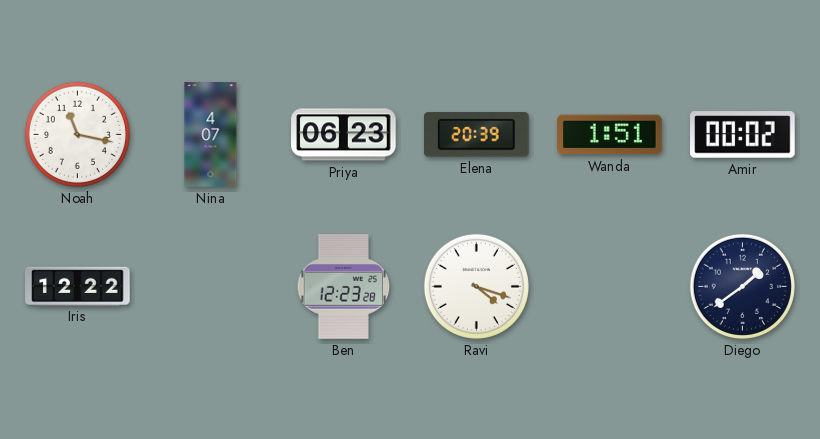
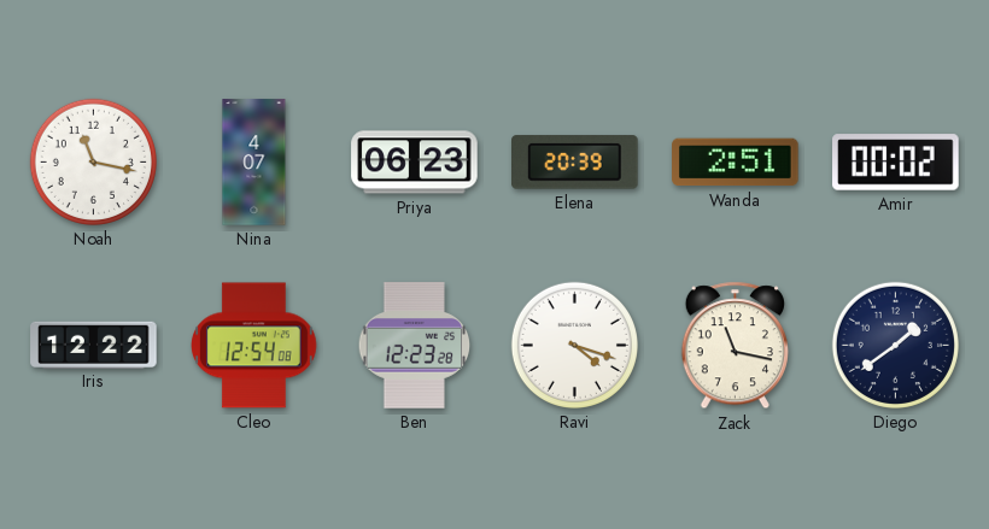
Wanda: 1:51 -> 2:51
Cleo: none -> 12:54
Zack: none -> 11:17
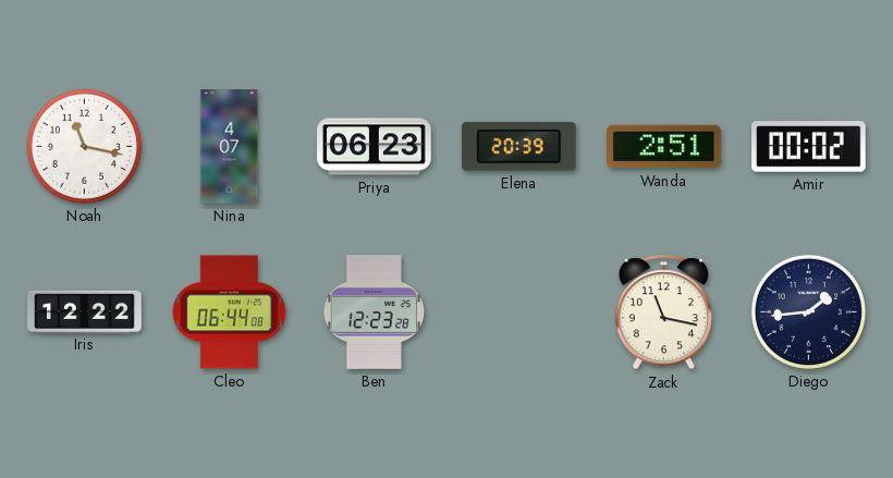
Cleo: 12:54 -> 06:44
Ravi: 4:18 -> none
Diego: 1:39 -> 1:44
